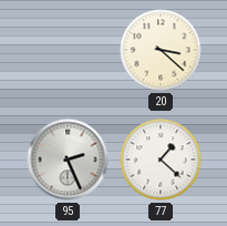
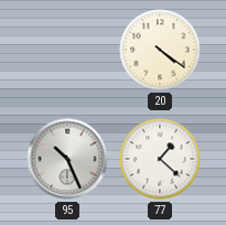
20: 3:22 -> 4:21
95: 2:26 -> 10:26
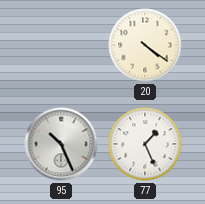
77: 1:22 -> 1:26
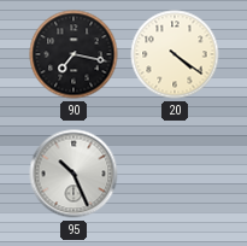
90: none -> 7:17
77: 1:26 -> none
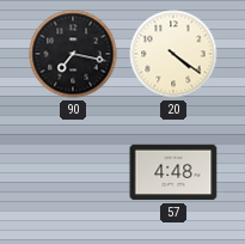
95: 10:26 -> none
57: none -> 4:48
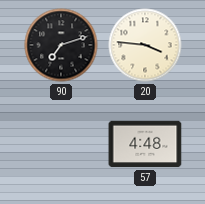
90: 7:17 -> 7:12
20: 4:21 -> 3:46
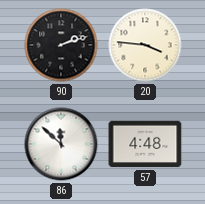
90: 7:12 -> 2:12
86: none -> 11:52
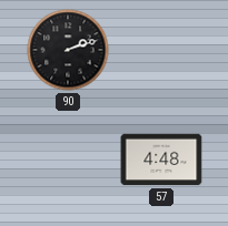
20: 3:46 -> none
86: 11:52 -> none
